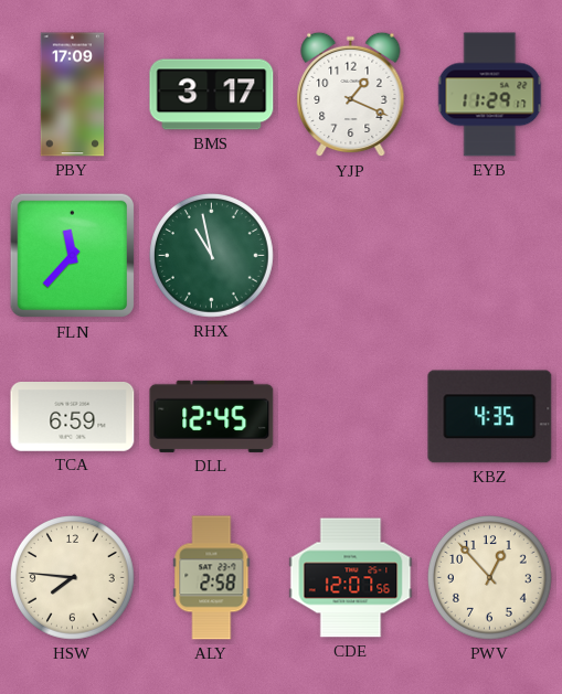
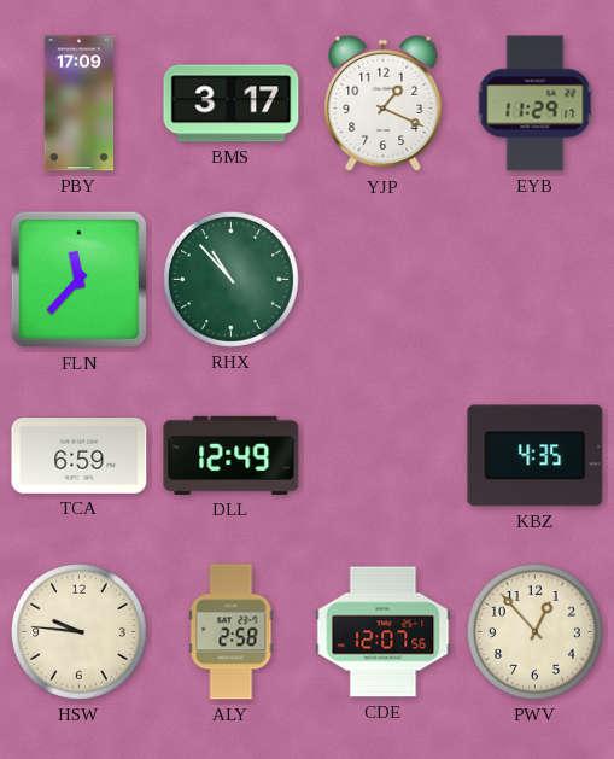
RHX: 10:58 -> 10:53
DLL: 12:45 -> 12:49
HSW: 7:46 -> 9:46
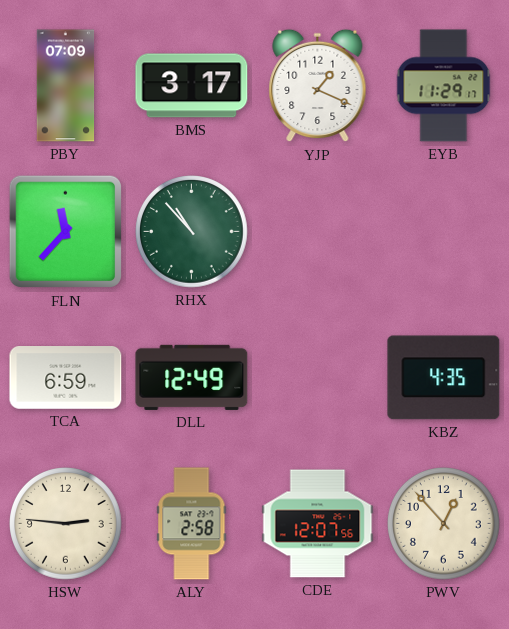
PBY: 17:09 -> 07:09
HSW: 9:46 -> 2:46
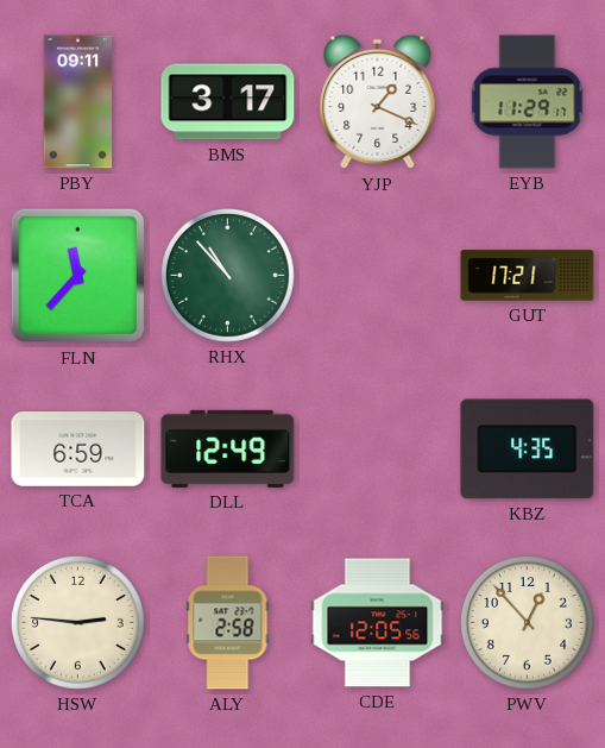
PBY: 07:09 -> 09:11
GUT: none -> 17:21
CDE: 12:07 -> 12:05
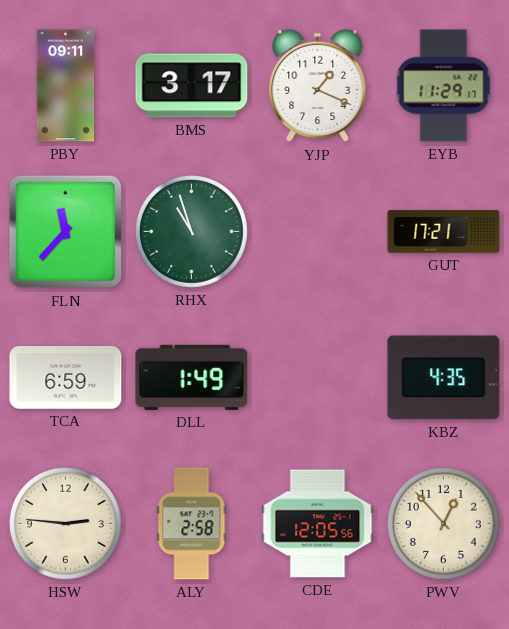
RHX: 10:53 -> 10:57
DLL: 12:49 -> 1:49
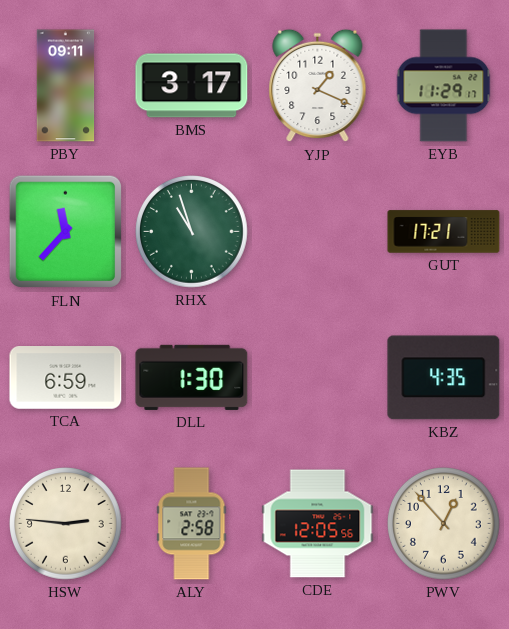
DLL: 1:49 -> 1:30
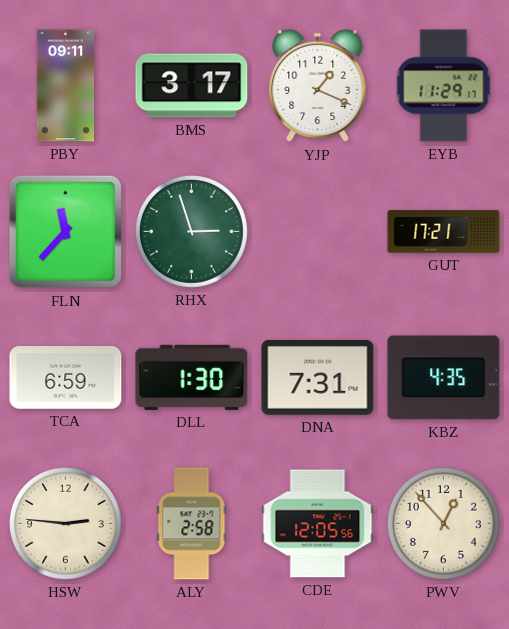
RHX: 10:57 -> 2:57
DNA: none -> 7:31
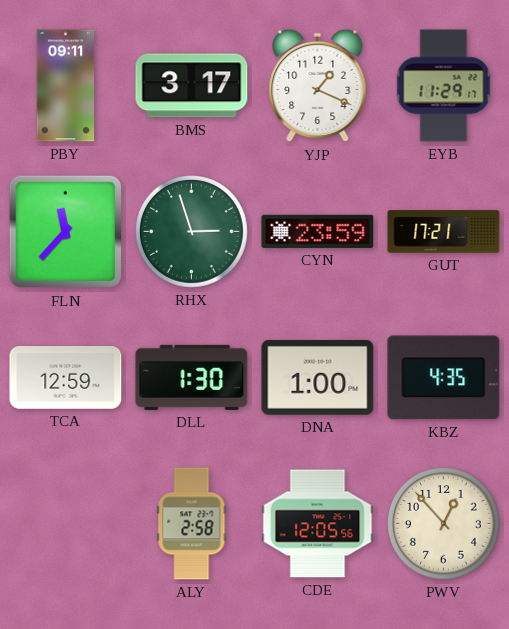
CYN: none -> 23:59
TCA: 6:59 -> 12:59
DNA: 7:31 -> 1:00
HSW: 2:46 -> none
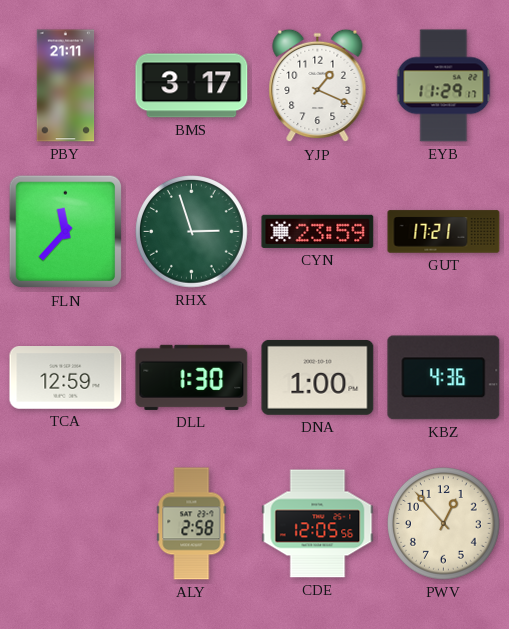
PBY: 09:11 -> 21:11
KBZ: 4:35 -> 4:36
